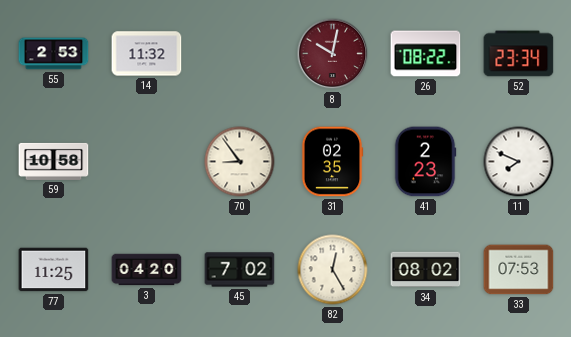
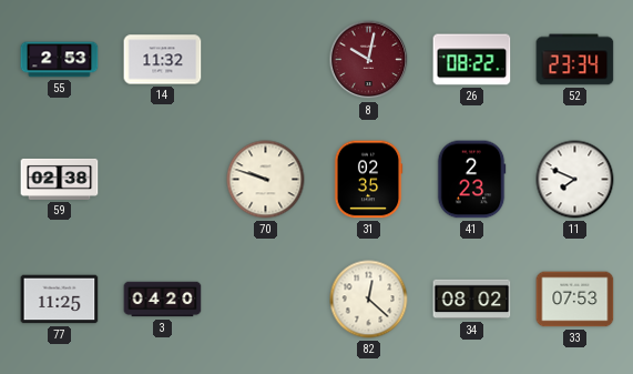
59: 10:58 -> 02:38
70: 8:54 -> 9:48
45: 7:02 -> none
82: 12:25 -> 12:22
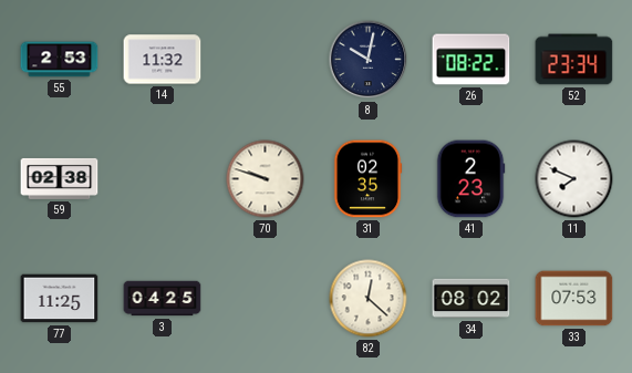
8 dial: burgundy -> navy
3: 04:20 -> 04:25
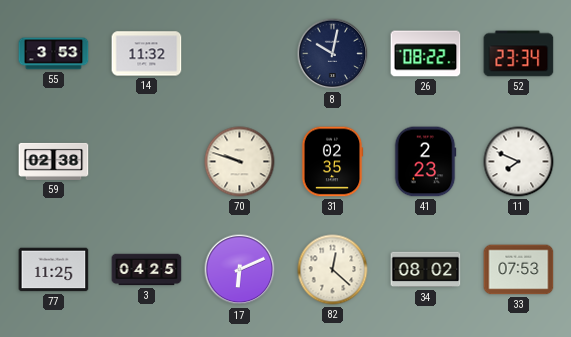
55: 2:53 -> 3:53
17: none -> 6:11
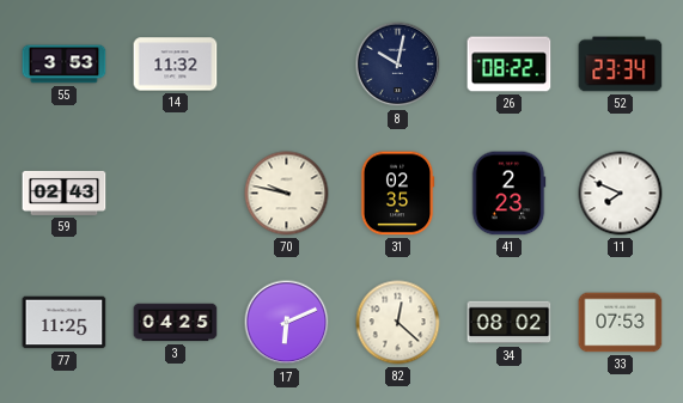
59: 02:38 -> 02:43
70: 9:48 -> 9:47
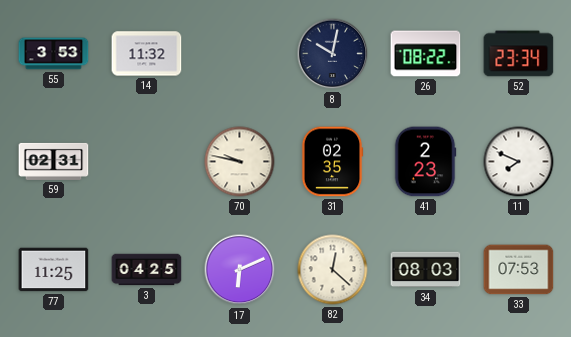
59: 02:43 -> 02:31
34: 08:02 -> 08:03
